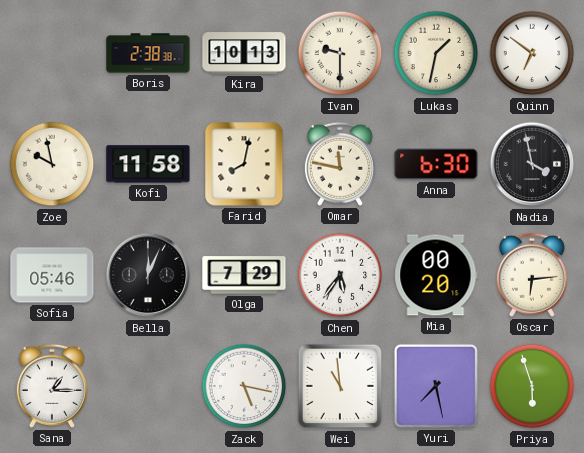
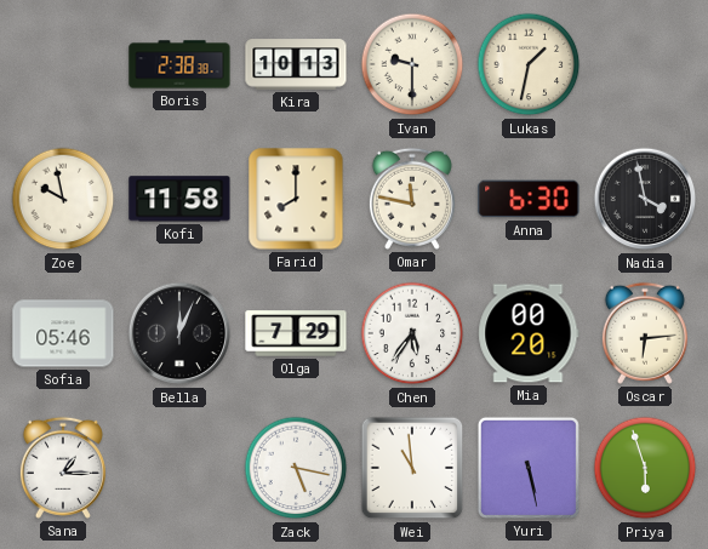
Quinn: 6:51 -> none
Farid: 8:02 -> 8:00
Yuri: 7:28 -> 5:28
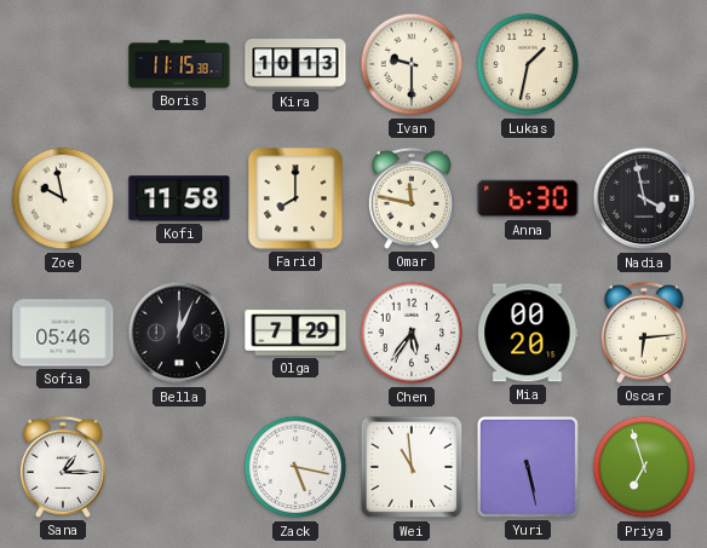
Boris: 2:38 -> 11:15
Priya: 5:57 -> 6:57
